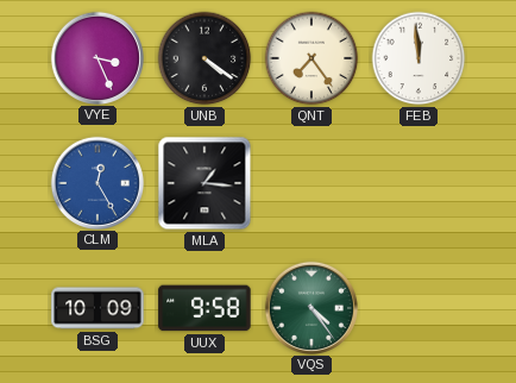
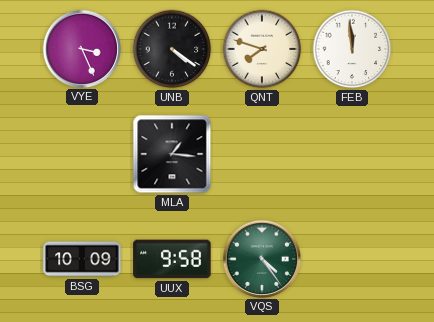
QNT: 7:24 -> 7:48
CLM: 12:25 -> none
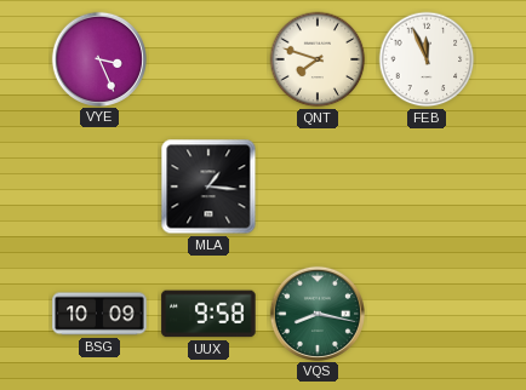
UNB: 4:21 -> none
FEB: 11:59 -> 11:56
VQS: 4:24 -> 8:17
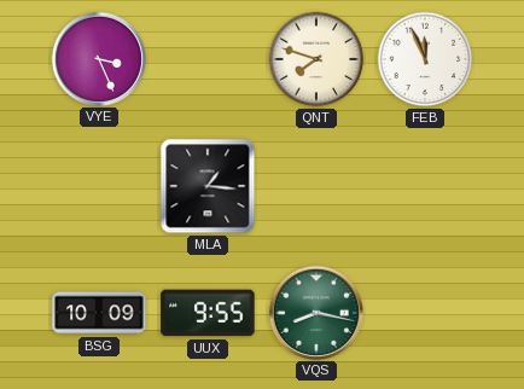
UUX: 9:58 -> 9:55
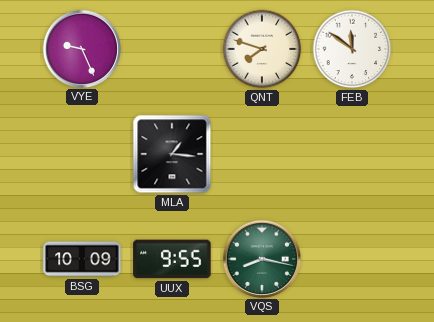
VYE: 3:26 -> 9:26
FEB: 11:56 -> 11:51
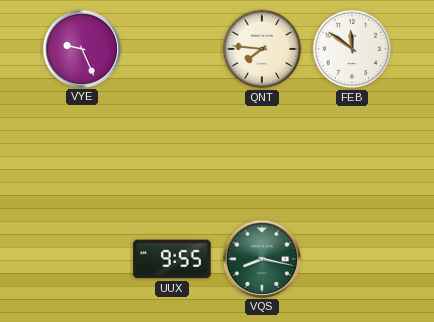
QNT: 7:48 -> 7:46
MLA: 1:16 -> none
BSG: 10:09 -> none
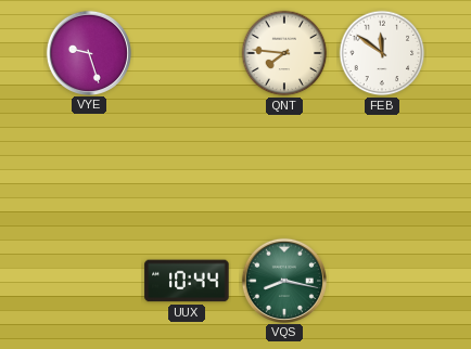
VYE: 9:26 -> 9:27
UUX: 9:55 -> 10:44
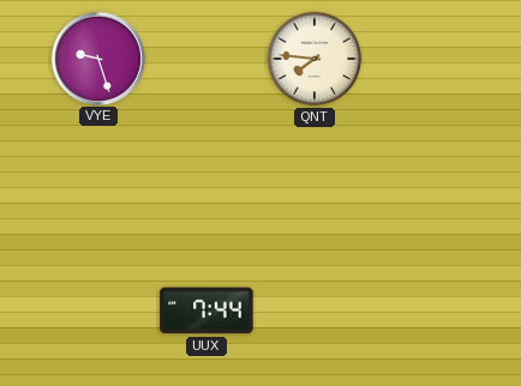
FEB: 11:51 -> none
UUX: 10:44 -> 7:44
VQS: 8:17 -> none
